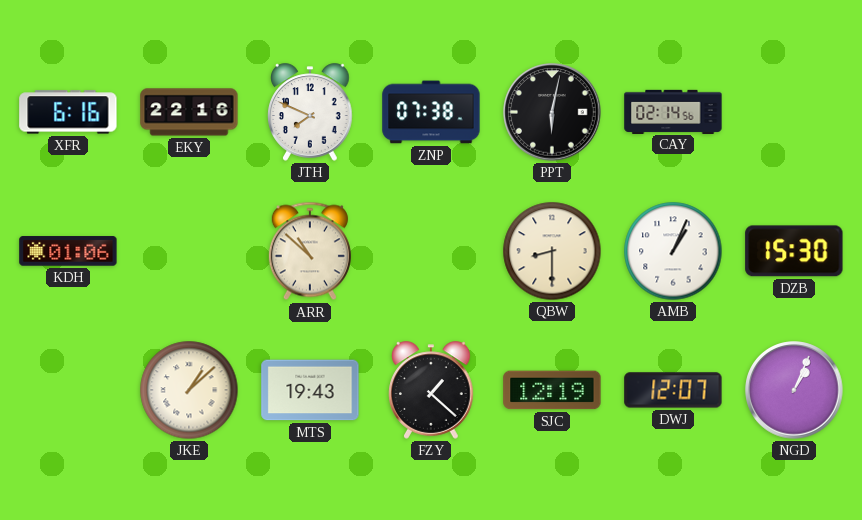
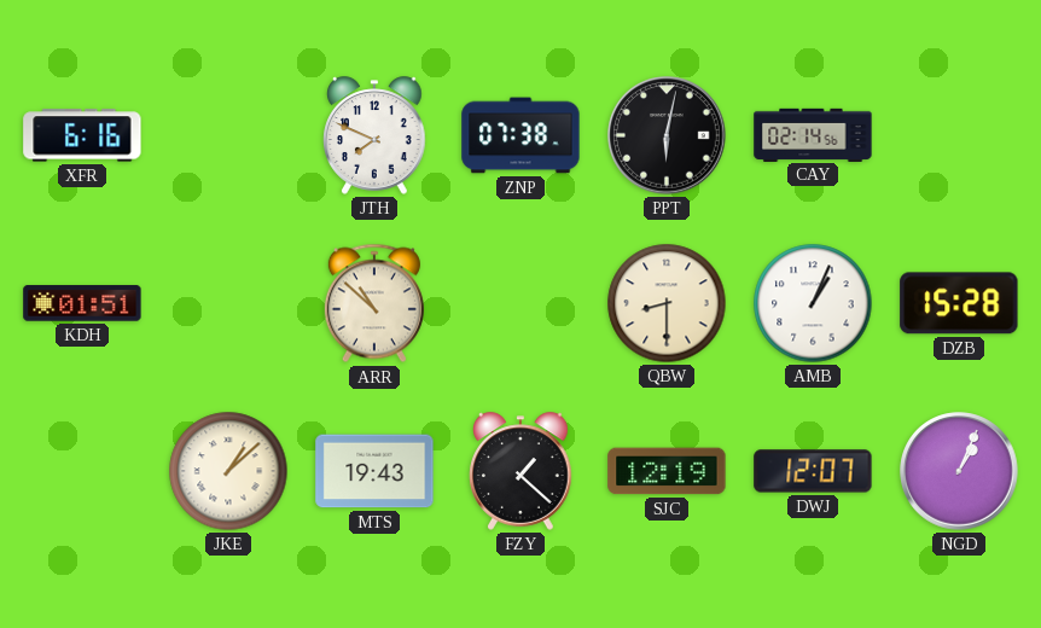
EKY: 22:16 -> none
KDH: 01:06 -> 01:51
DZB: 15:30 -> 15:28
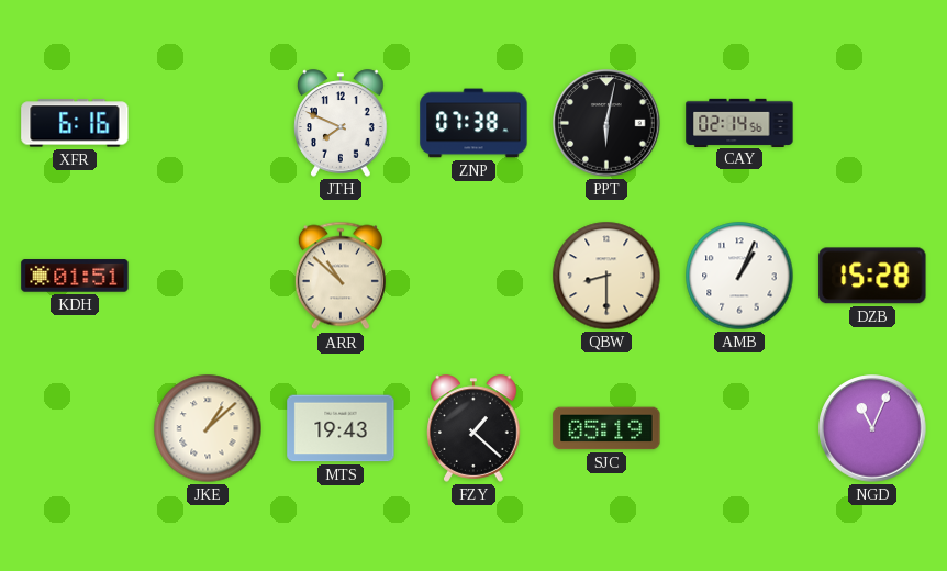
SJC: 12:19 -> 05:19
DWJ: 12:07 -> none
NGD: 1:04 -> 11:04
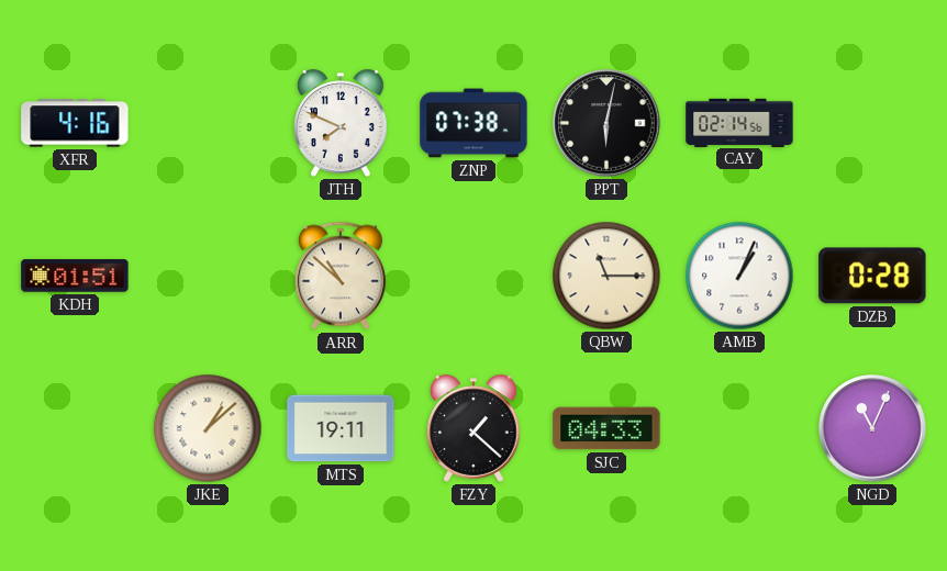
XFR: 6:16 -> 4:16
QBW: 8:30 -> 11:15
DZB: 15:28 -> 0:28
MTS: 19:43 -> 19:11
SJC: 05:19 -> 04:33
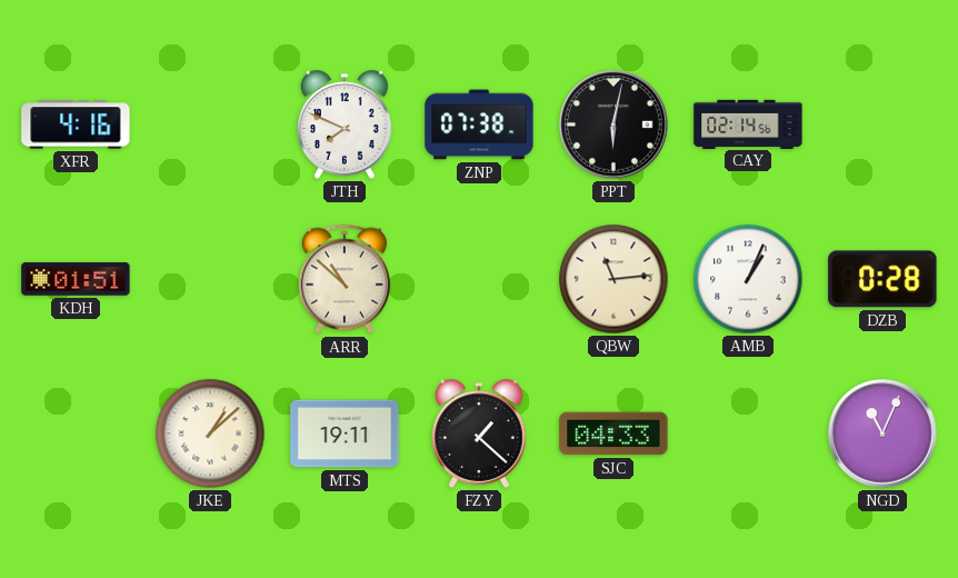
QBW: 11:15 -> 11:14
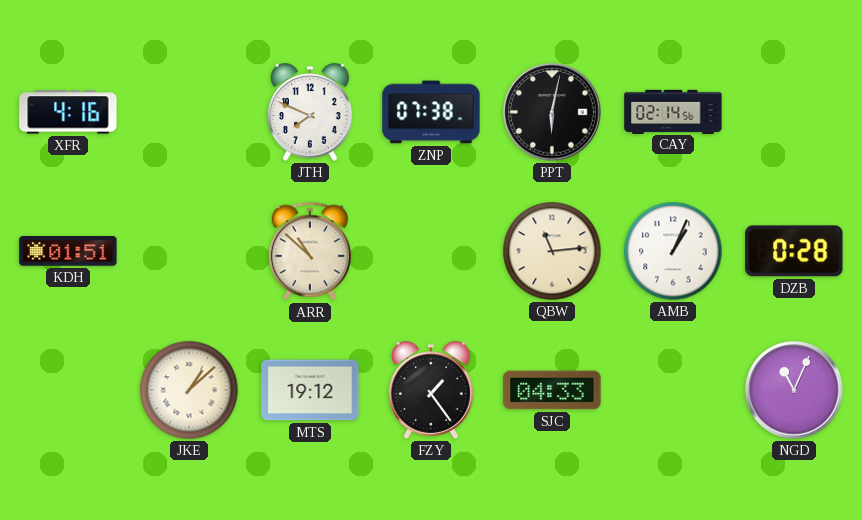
MTS: 19:11 -> 19:12
FZY: 1:22 -> 1:24
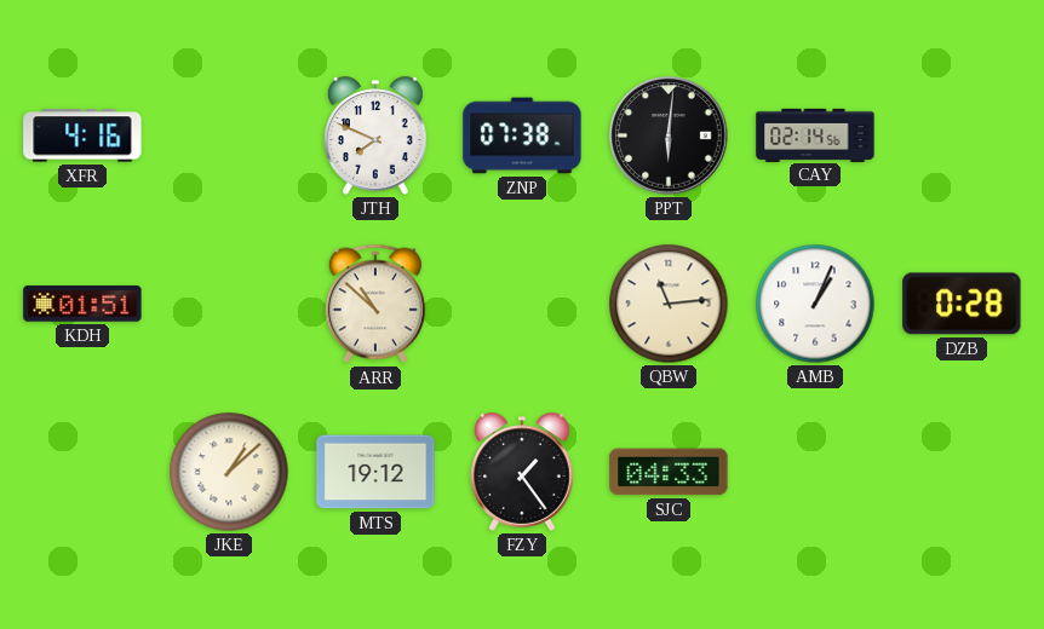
PPT: 6:02 -> 6:01
NGD: 11:04 -> none
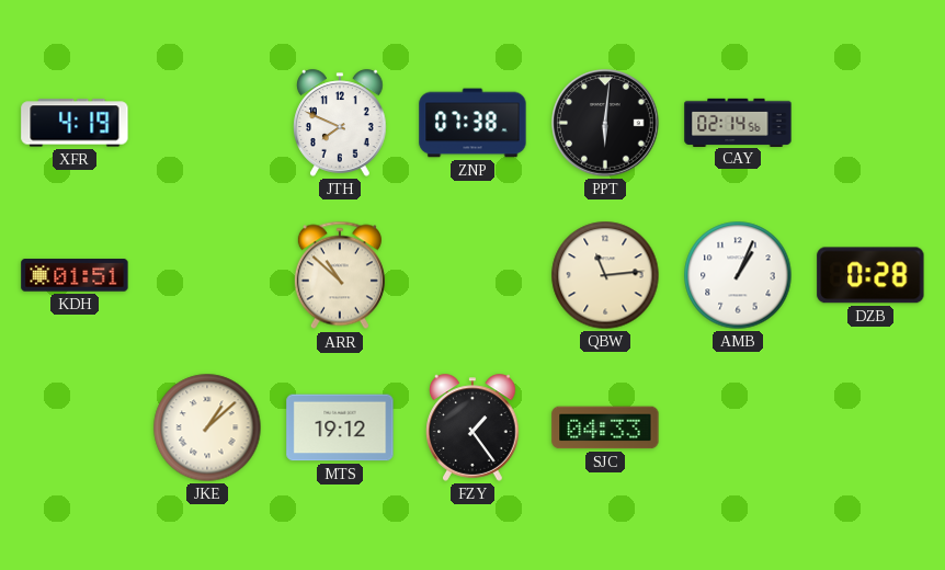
XFR: 4:16 -> 4:19
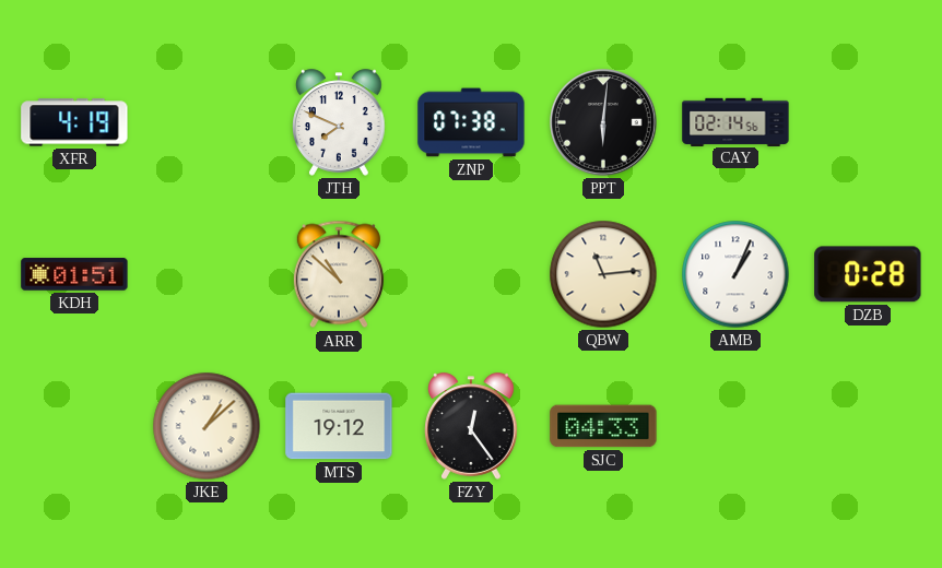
FZY: 1:24 -> 12:24
